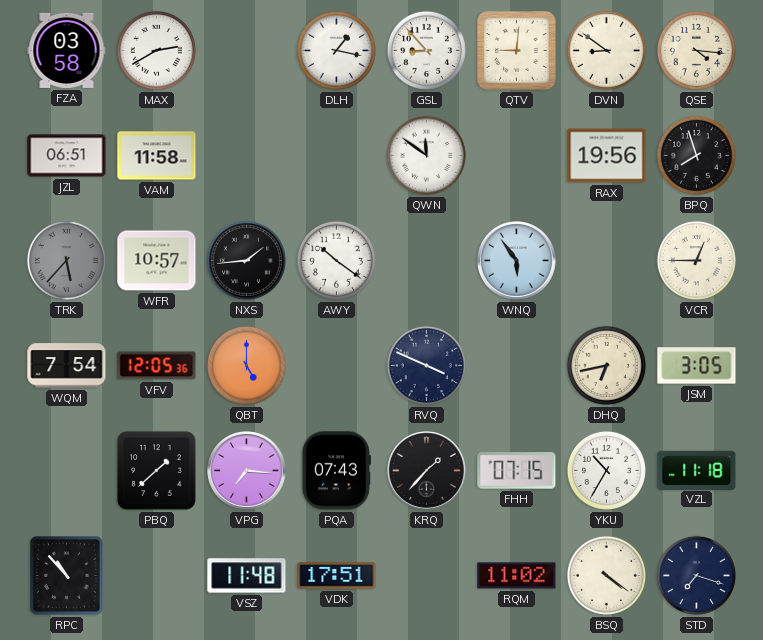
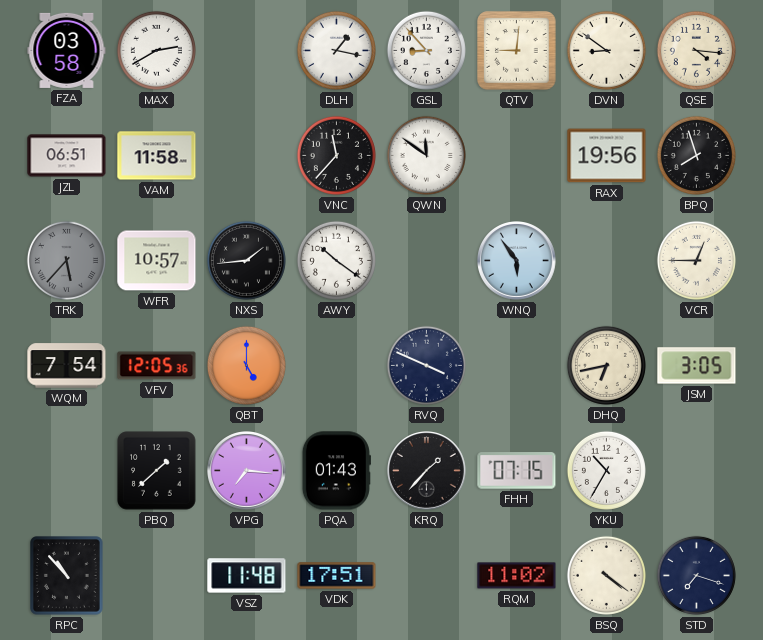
VNC: none -> 11:37
PQA: 07:43 -> 01:43
VZL: 11:18 -> none
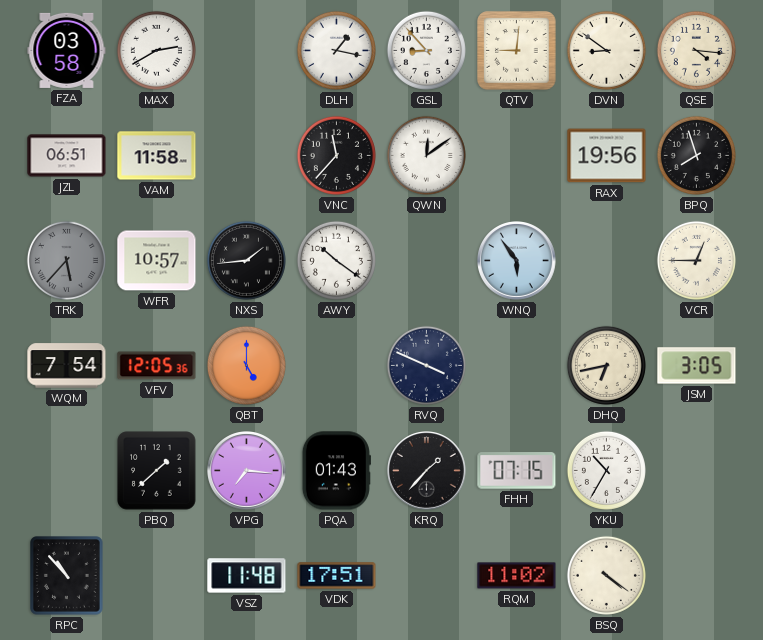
QWN: 11:51 -> 12:09
STD: 7:18 -> none
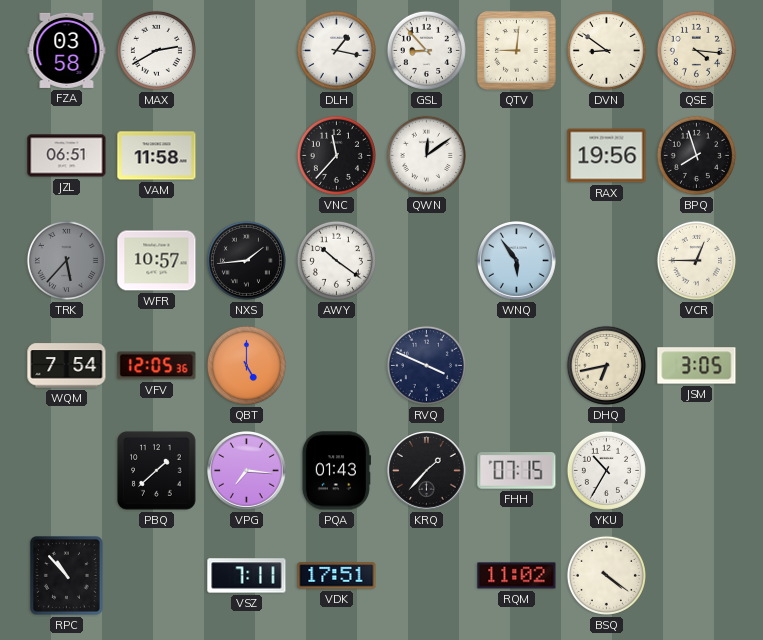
VSZ: 11:48 -> 7:11
